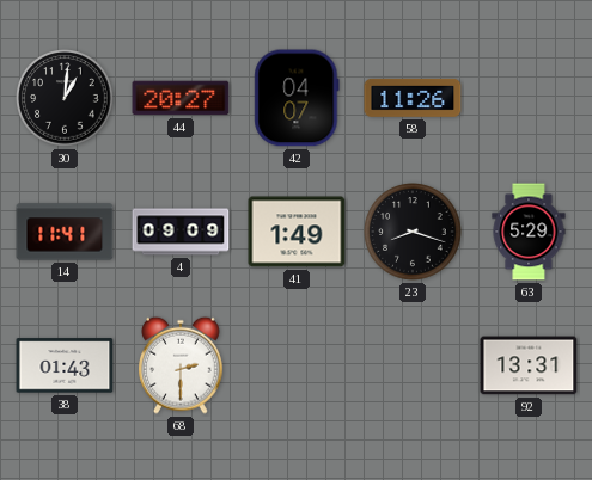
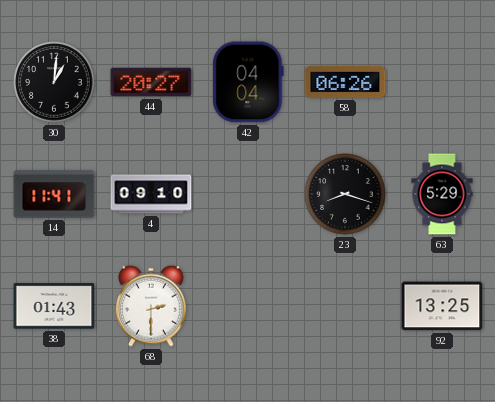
42: 04:07 -> 04:04
58: 11:26 -> 06:26
4: 09:09 -> 09:10
41: 1:49 -> none
92: 13:31 -> 13:25
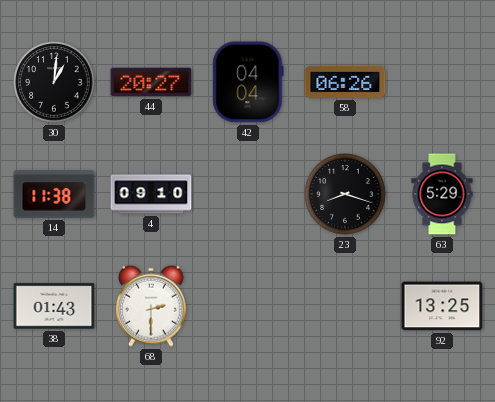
14: 11:41 -> 11:38
